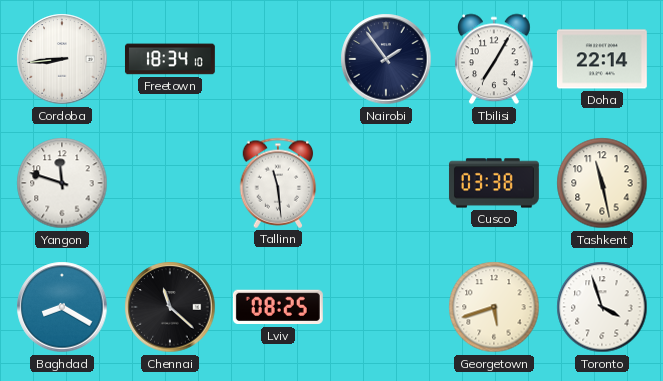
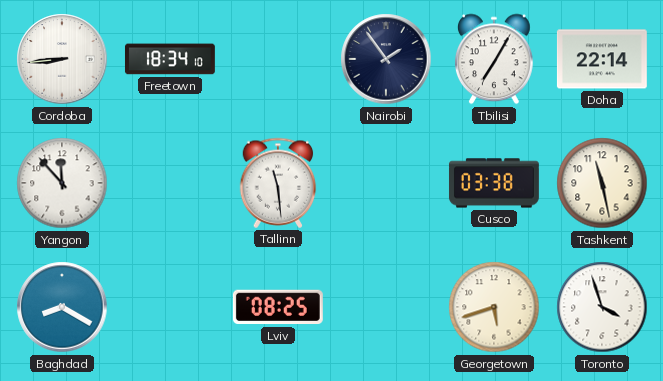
Yangon: 11:48 -> 11:53
Chennai: 11:22 -> none
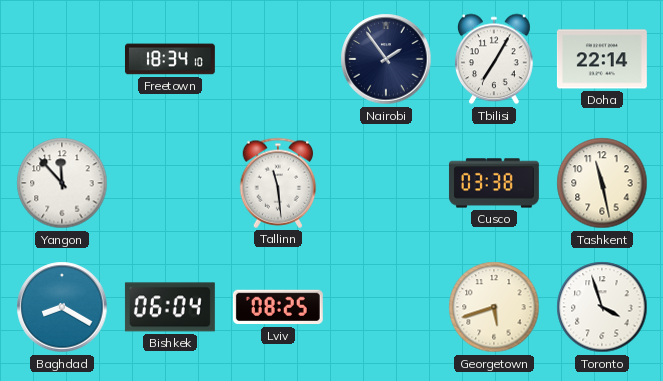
Cordoba: 8:44 -> none
Bishkek: none -> 06:04
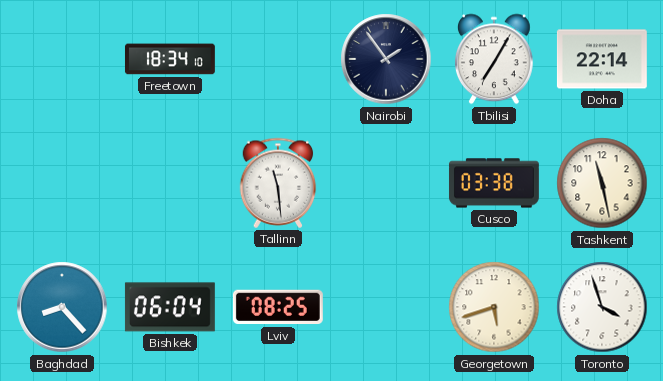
Yangon: 11:53 -> none
Baghdad: 8:20 -> 8:23
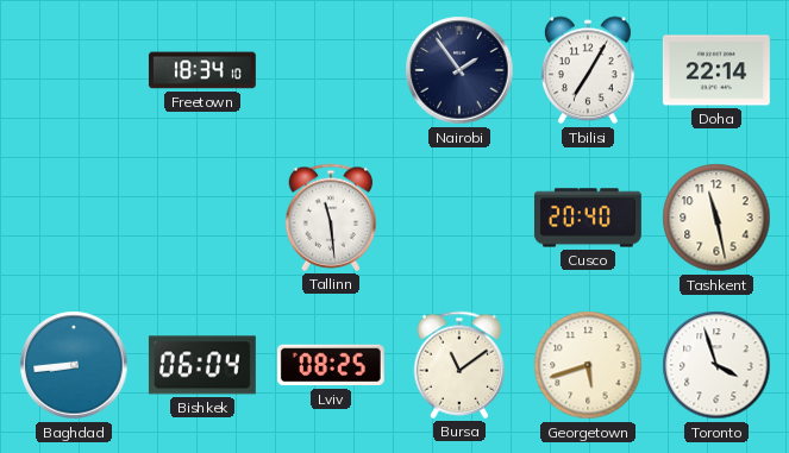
Cusco: 03:38 -> 20:40
Baghdad: 8:23 -> 8:44
Bursa: none -> 11:09
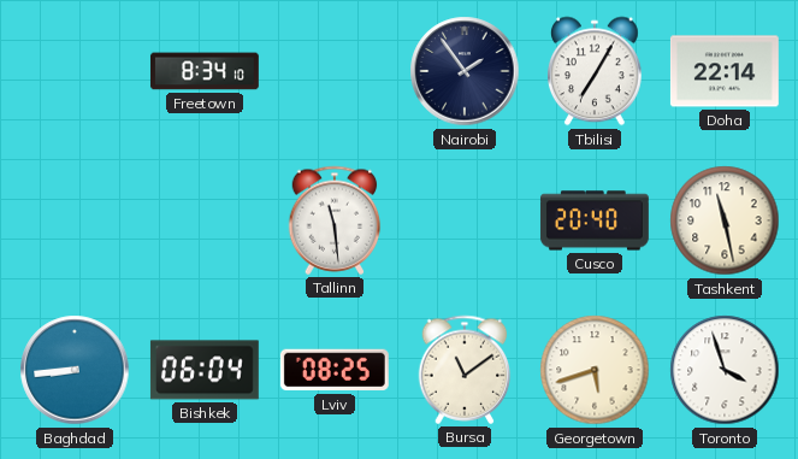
Freetown: 18:34 -> 8:34
